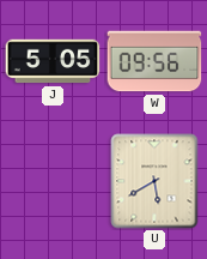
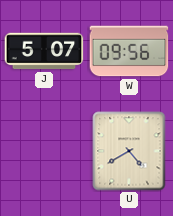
J: 5:05 -> 5:07
U: 5:40 -> 4:40
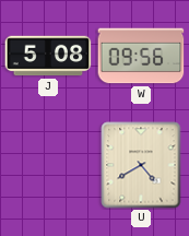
J: 5:07 -> 5:08
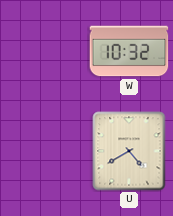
J: 5:08 -> none
W: 09:56 -> 10:32
